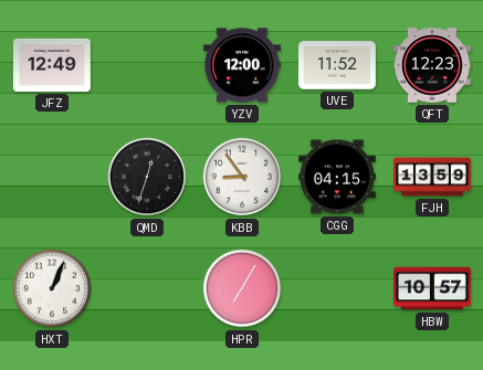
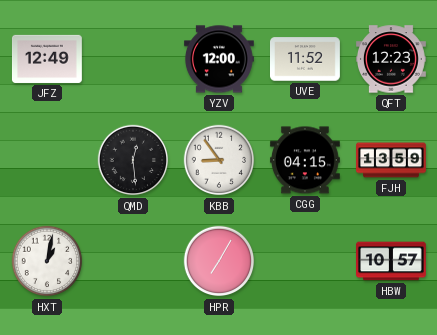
QMD: 12:33 -> 12:29
HXT: 1:04 -> 1:02
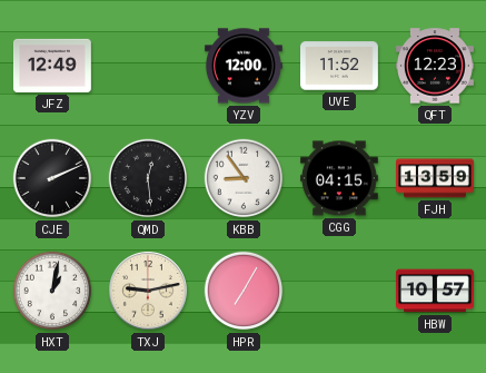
CJE: none -> 2:11
TXJ: none -> 9:13
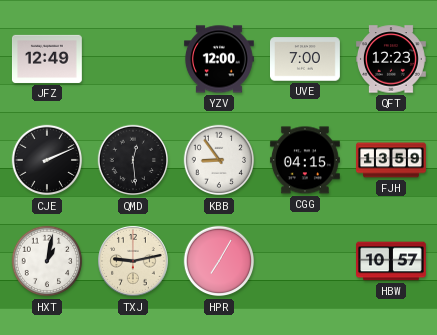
UVE: 11:52 -> 7:00
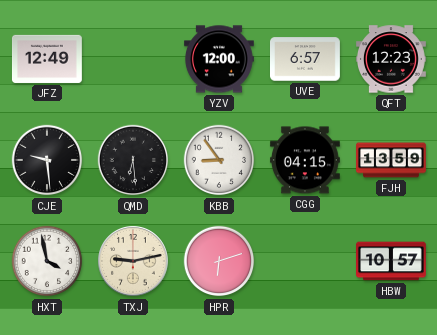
UVE: 7:00 -> 6:57
CJE: 2:11 -> 9:29
QMD: 12:29 -> 6:29
HXT: 1:02 -> 3:58
HPR: 7:05 -> 6:12
